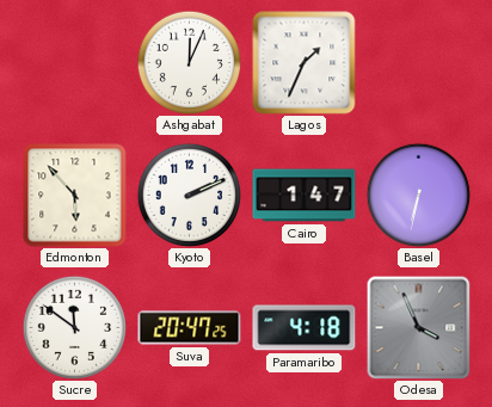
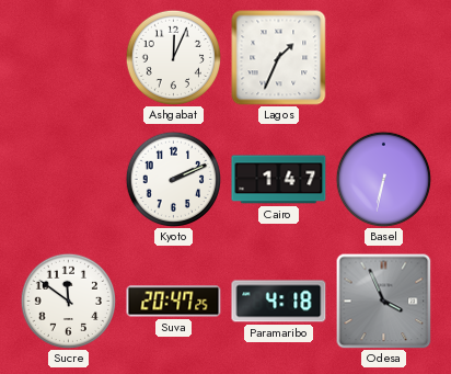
Edmonton: 5:53 -> none
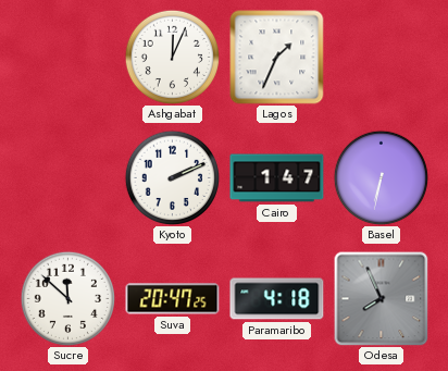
Sucre: 11:51 -> 11:52
Odesa: 3:56 -> 7:56
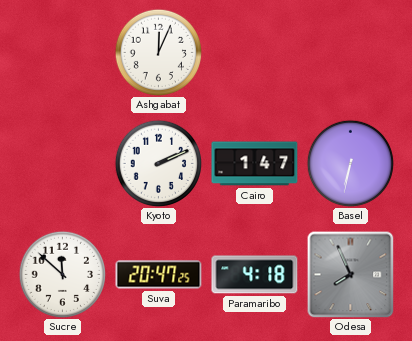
Lagos: 1:34 -> none
